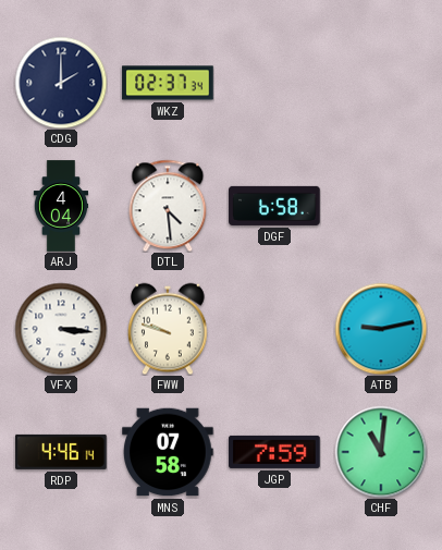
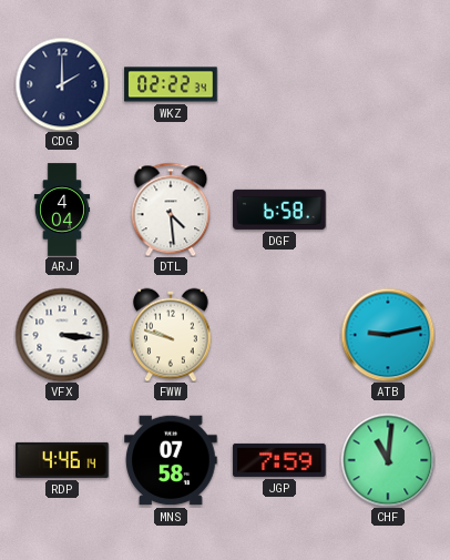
WKZ: 02:37 -> 02:22
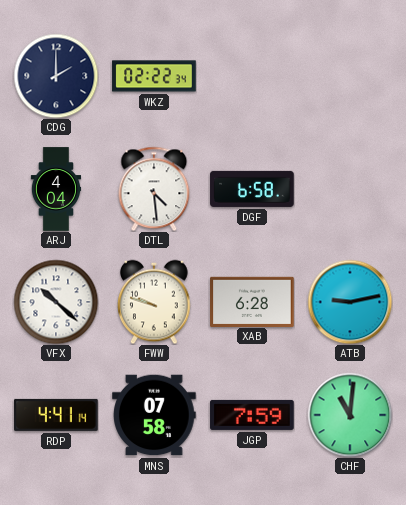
VFX: 3:16 -> 10:22
XAB: none -> 6:28
RDP: 4:46 -> 4:41
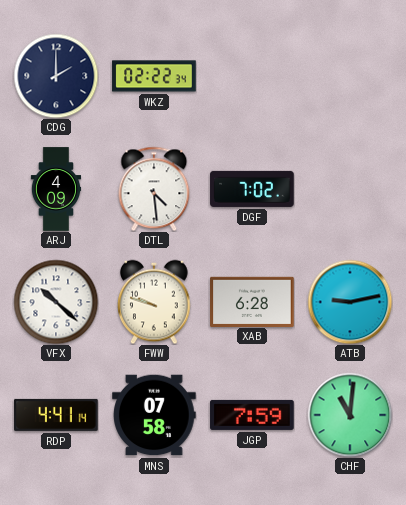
ARJ: 4:04 -> 4:09
DGF: 6:58 -> 7:02
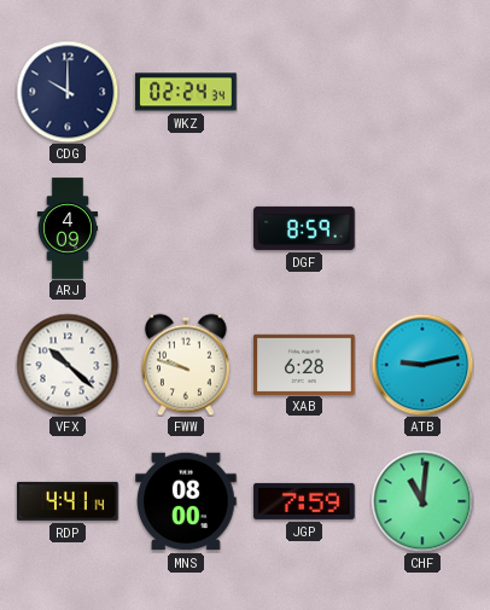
CDG: 2:00 -> 10:00
WKZ: 02:22 -> 02:24
DTL: 4:29 -> none
DGF: 7:02 -> 8:59
MNS: 07:58 -> 08:00
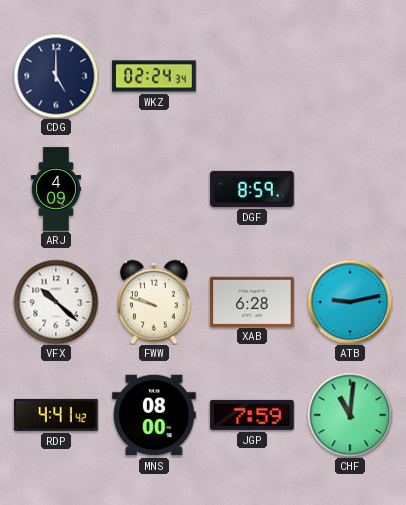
CDG: 10:00 -> 5:00
RDP: 4:41:14 -> 4:41:42
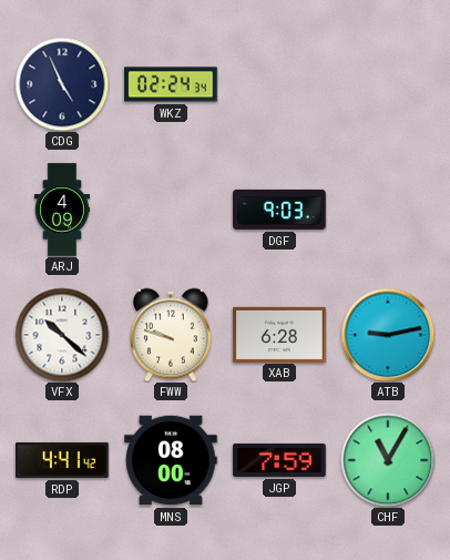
CDG: 5:00 -> 4:56
DGF: 8:59 -> 9:03
CHF: 11:01 -> 11:05
